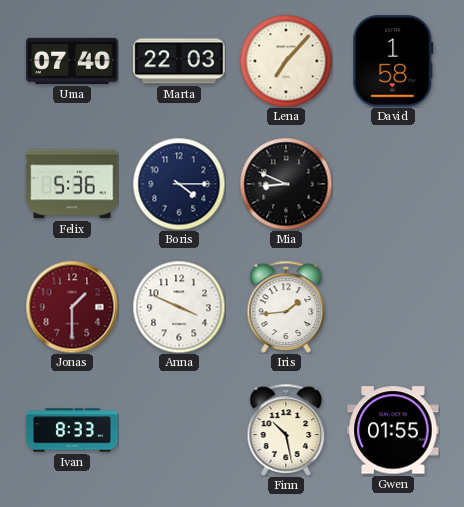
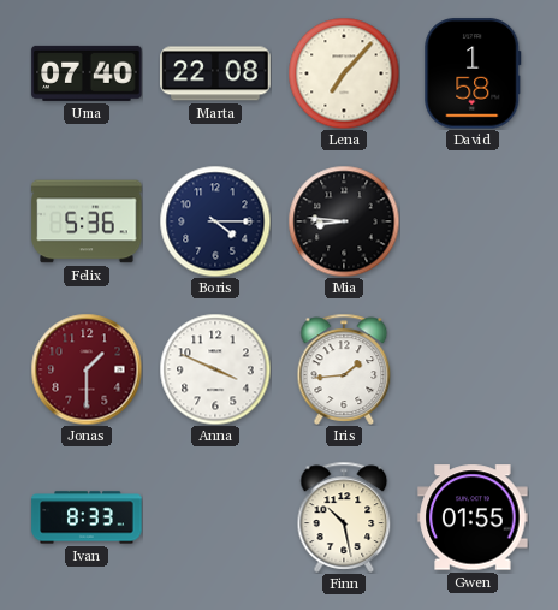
Marta: 22:03 -> 22:08
Mia: 8:49 -> 8:46
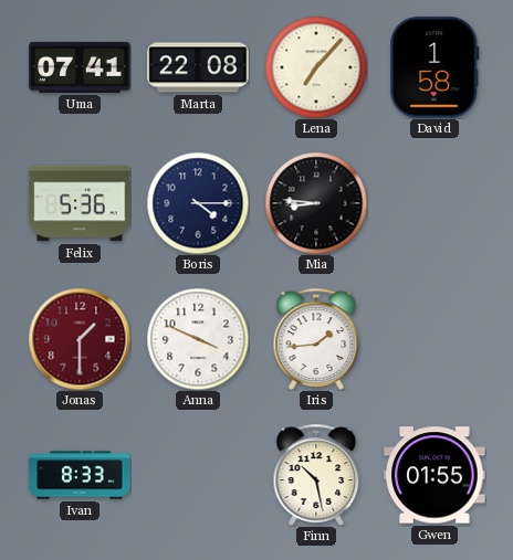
Uma: 07:40 -> 07:41
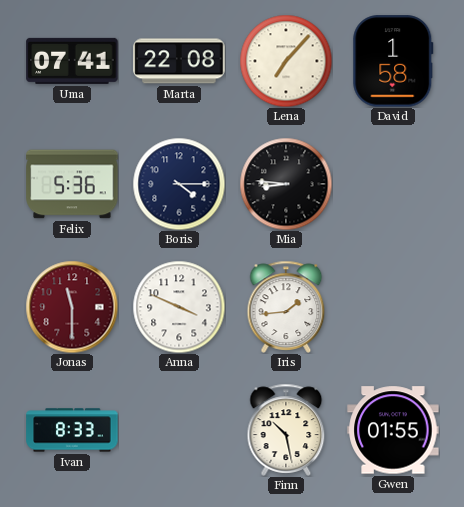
Jonas: 1:30 -> 11:30
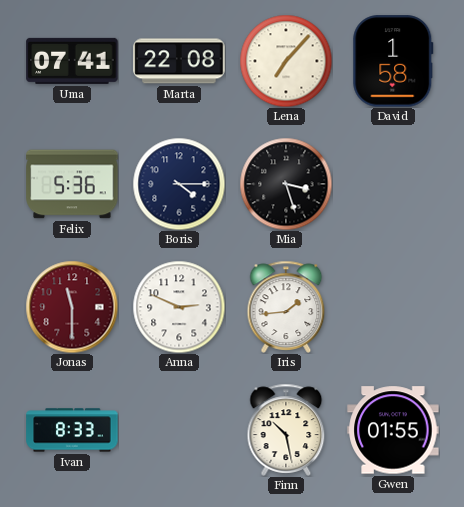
Mia: 8:46 -> 3:27
Anna: 3:49 -> 2:49
